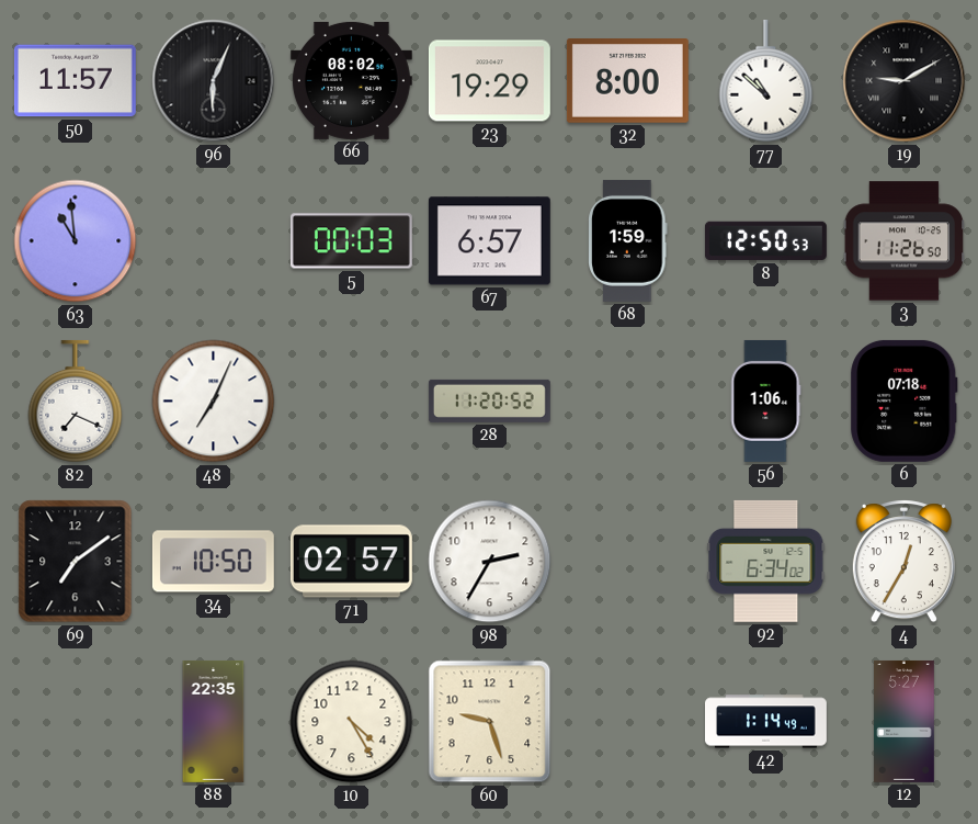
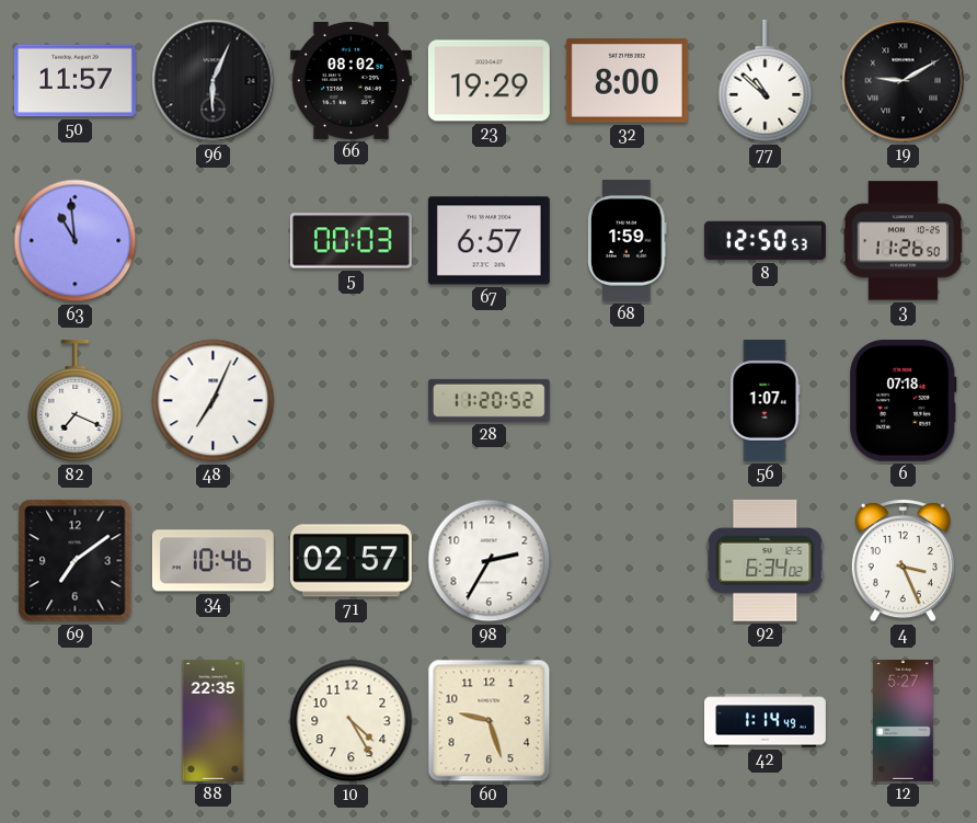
56: 1:06 -> 1:07
34: 10:50 -> 10:46
4: 12:35 -> 3:26
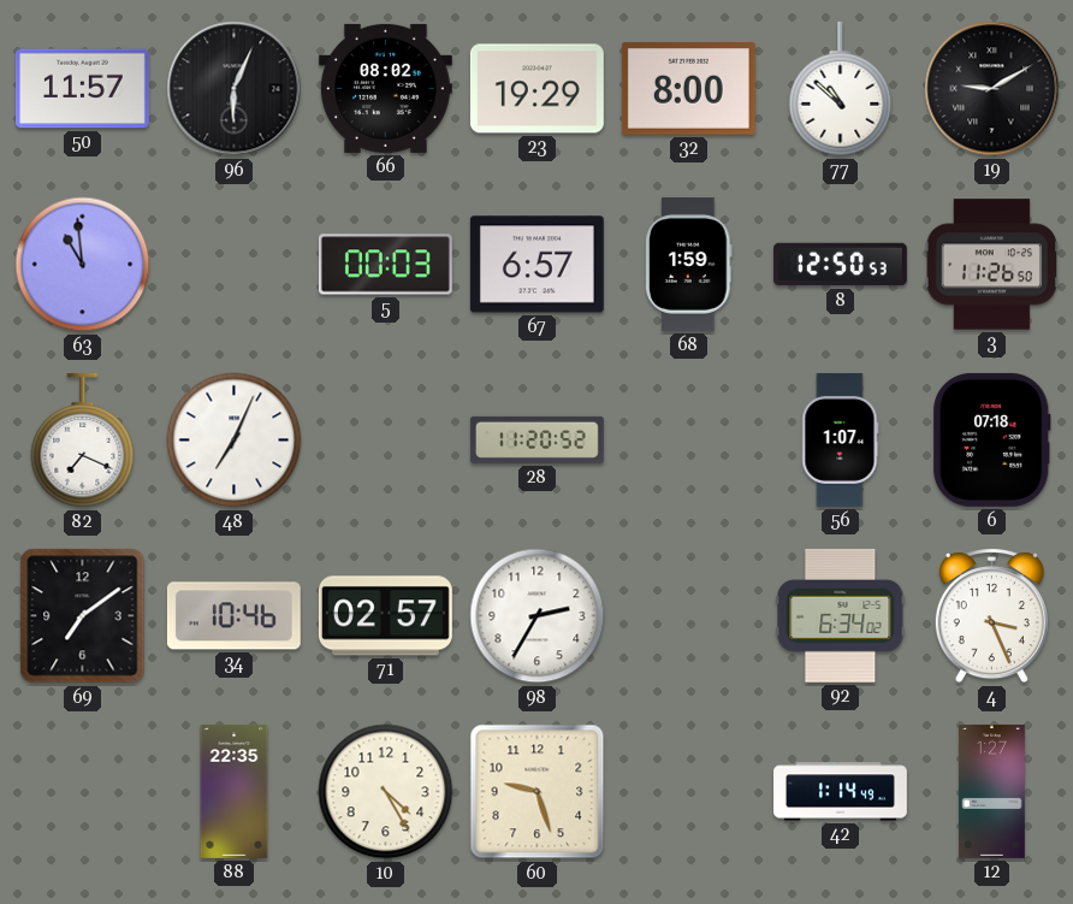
12: 5:27 -> 1:27
